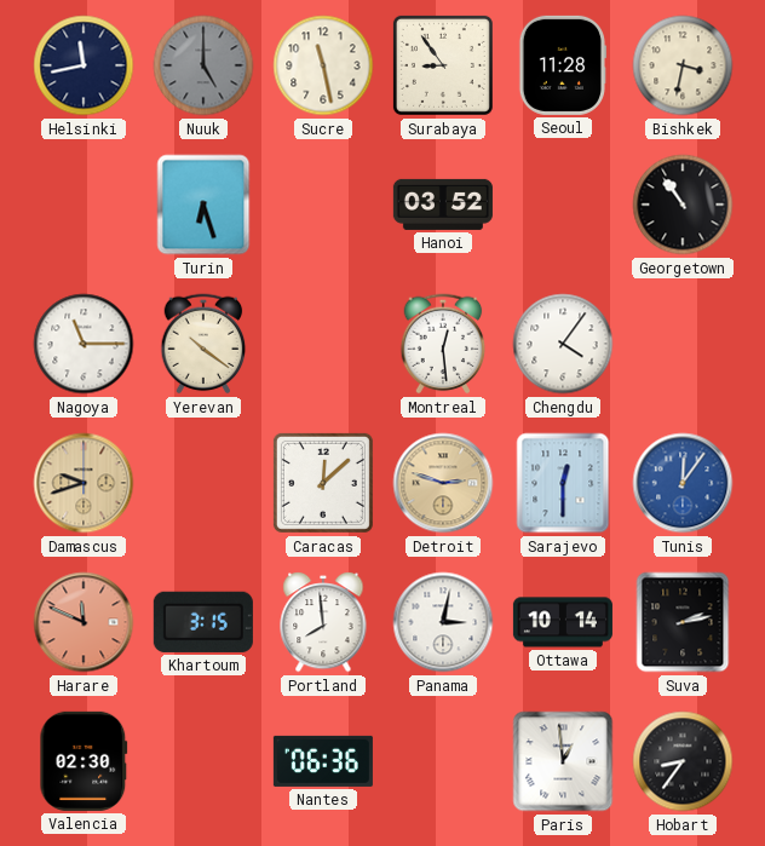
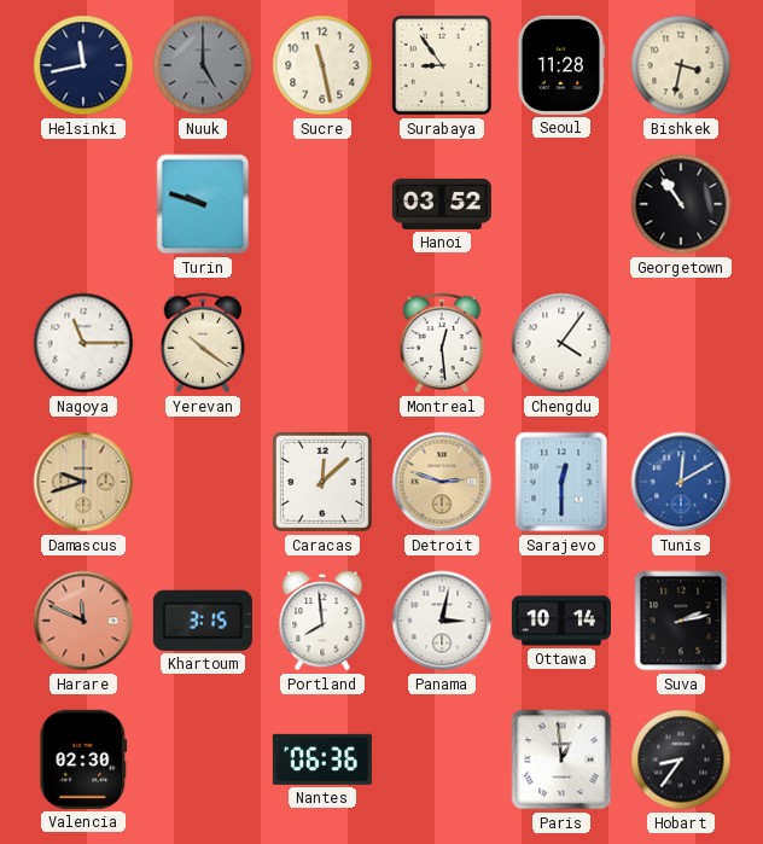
Turin: 6:27 -> 9:48
Tunis: 12:06 -> 12:10
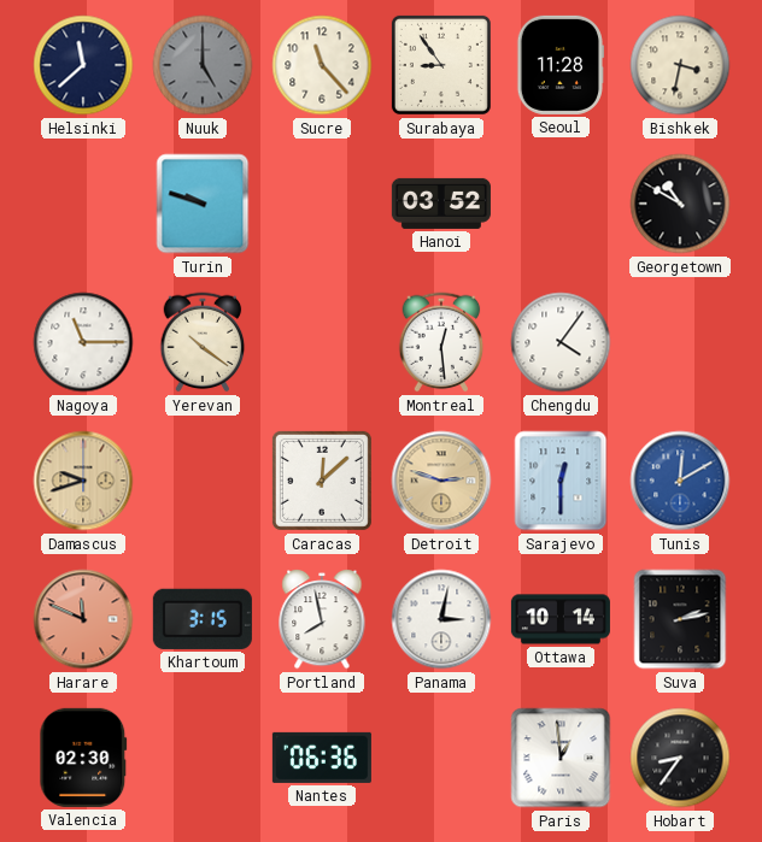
Helsinki: 11:43 -> 11:38
Sucre: 11:28 -> 11:23
Georgetown: 10:54 -> 10:50
Portland: 7:59 -> 7:58
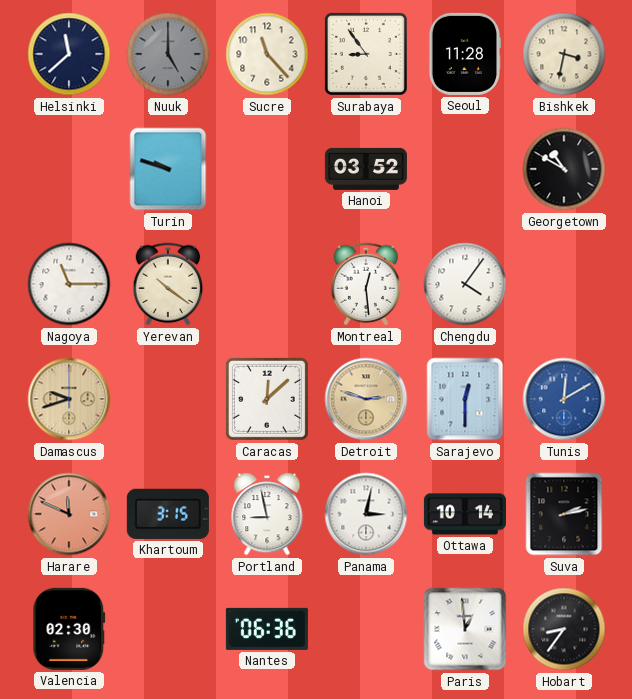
Portland: 7:58 -> 8:58
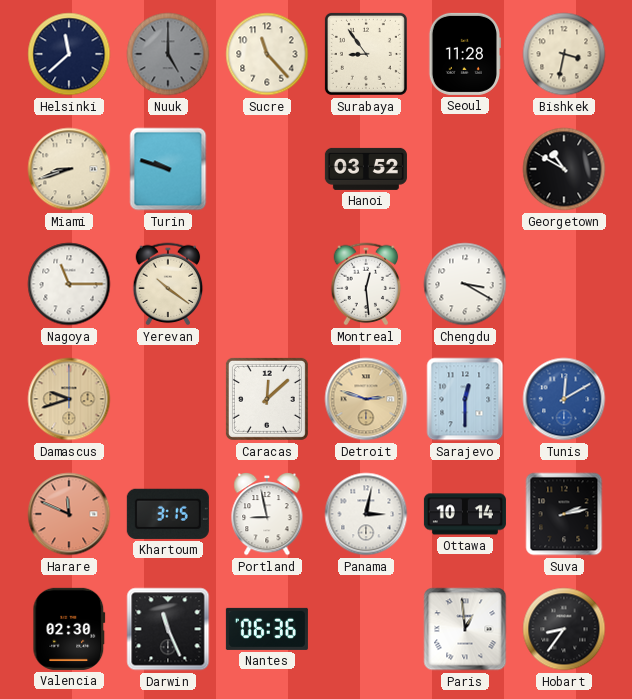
Miami: none -> 8:42
Chengdu: 4:06 -> 3:20
Darwin: none -> 11:26
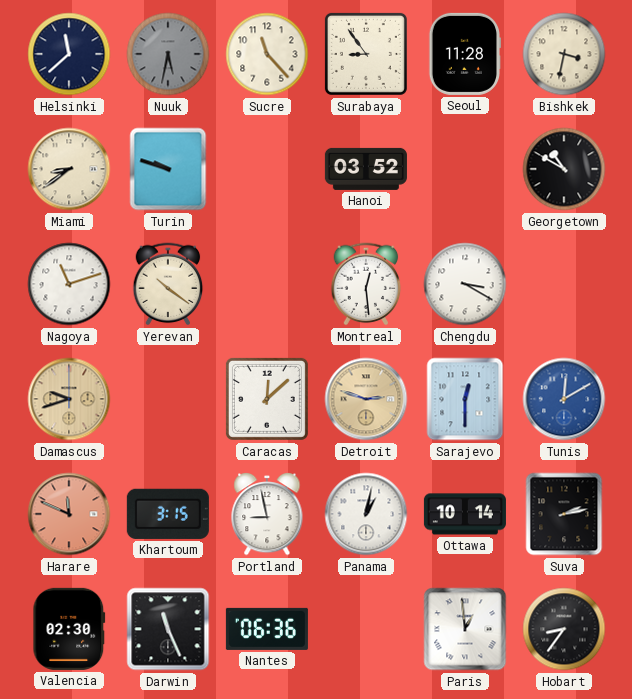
Nuuk: 5:00 -> 5:32
Miami: 8:42 -> 8:39
Nagoya: 11:15 -> 11:12
Panama: 3:02 -> 1:02
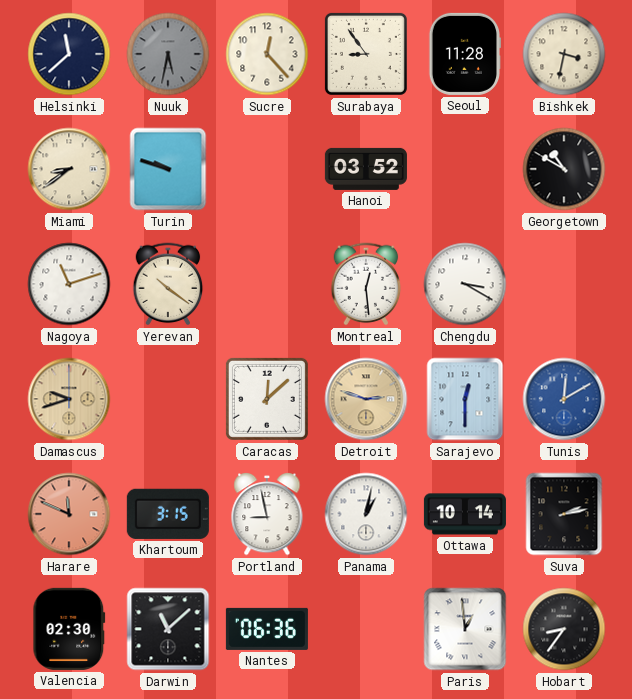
Sucre: 11:23 -> 12:23
Darwin: 11:26 -> 11:08
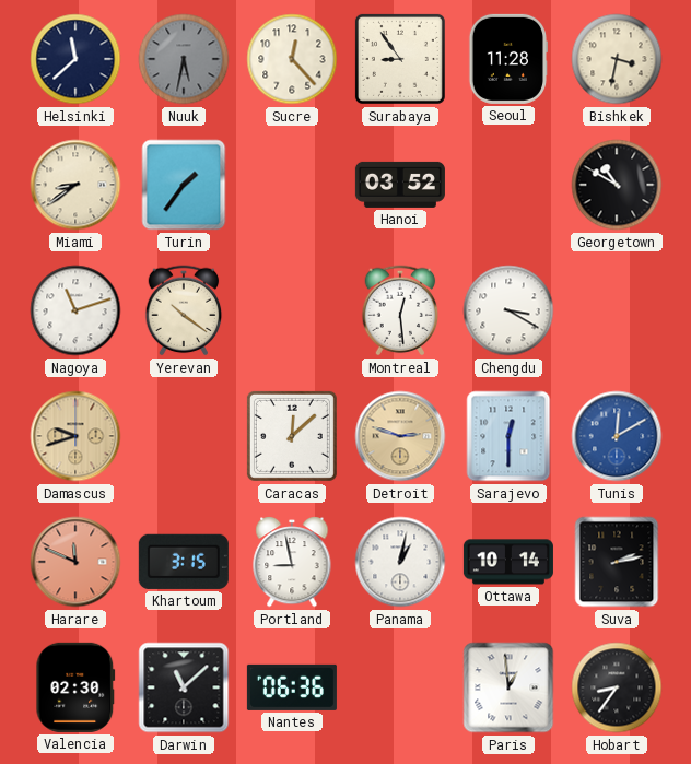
Turin: 9:48 -> 1:36
